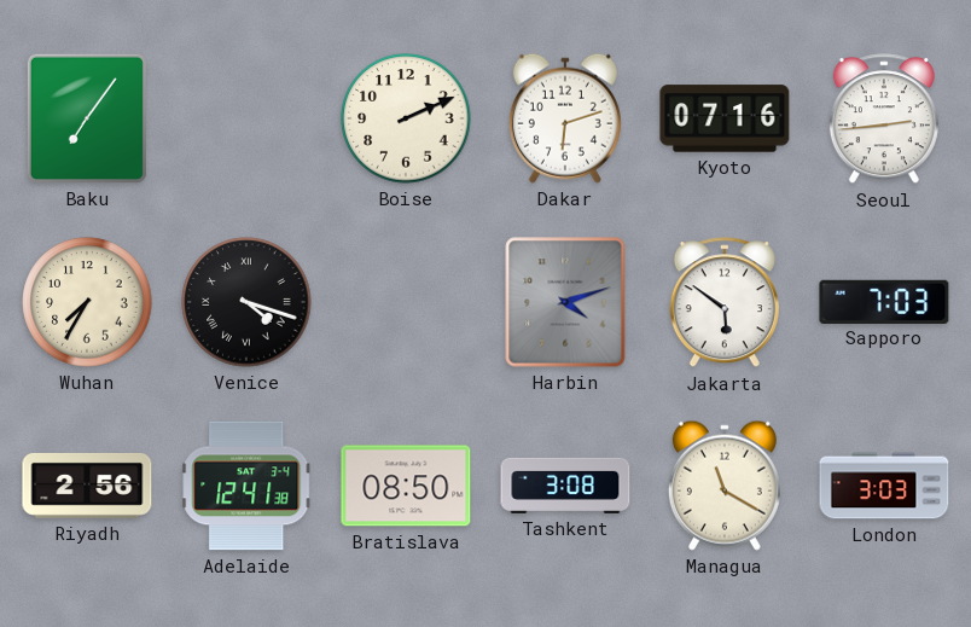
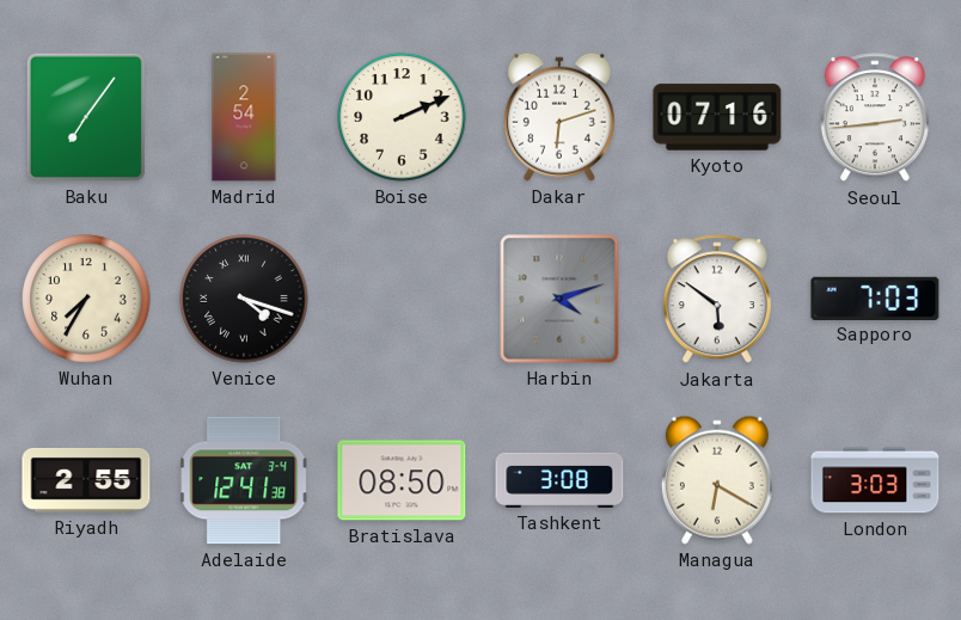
Madrid: none -> 2:54
Riyadh: 2:56 -> 2:55
Managua: 11:20 -> 6:20
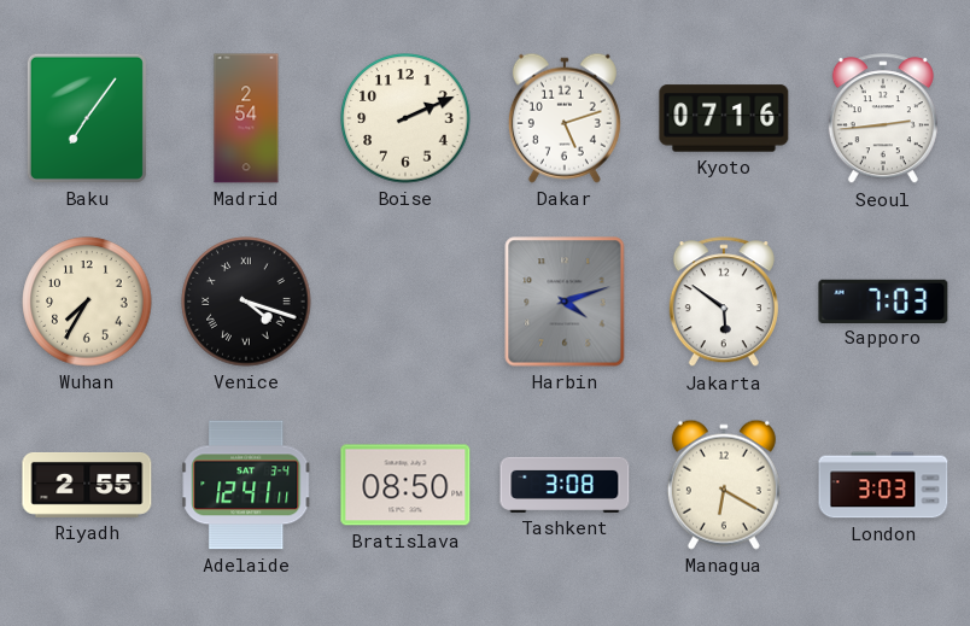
Dakar: 6:12 -> 5:12
Adelaide: 12:41:38 -> 12:41:11
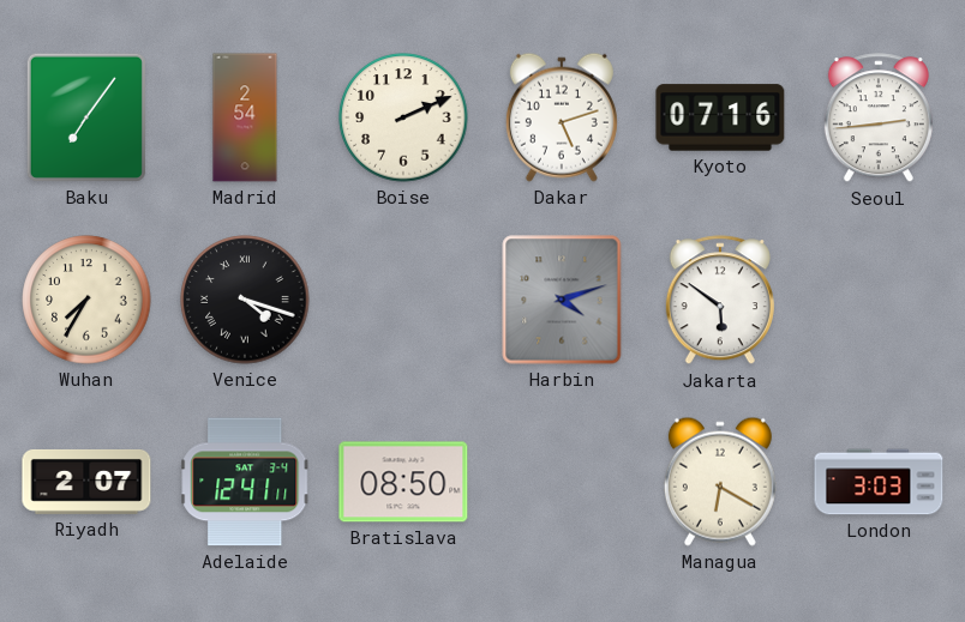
Sapporo: 7:03 -> none
Riyadh: 2:55 -> 2:07
Tashkent: 3:08 -> none
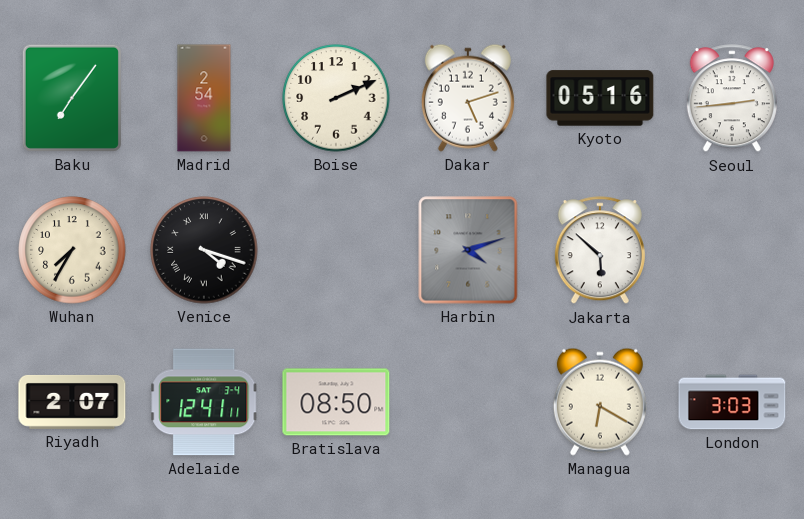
Kyoto: 07:16 -> 05:16
Jakarta: 5:51 -> 5:52
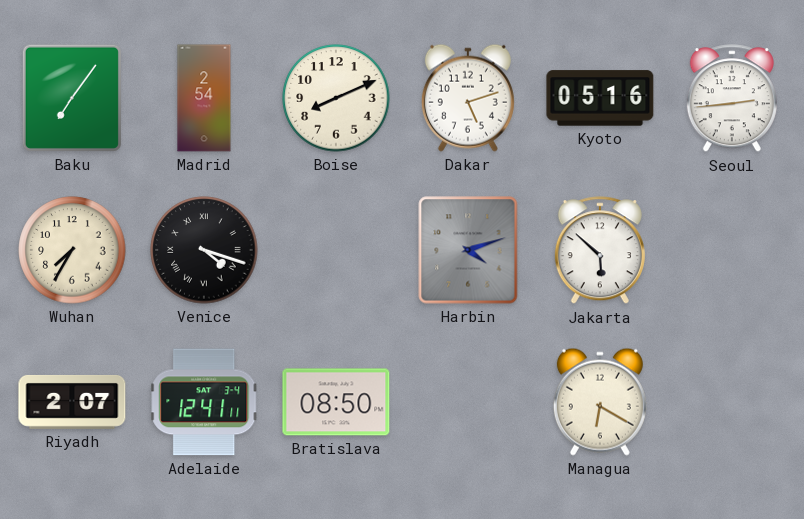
Boise: 2:11 -> 8:11
London: 3:03 -> none
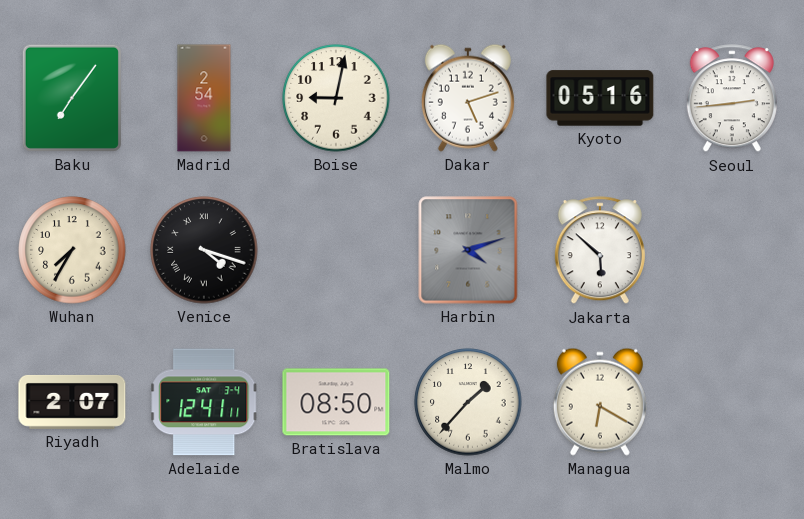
Boise: 8:11 -> 9:02
Malmo: none -> 1:37
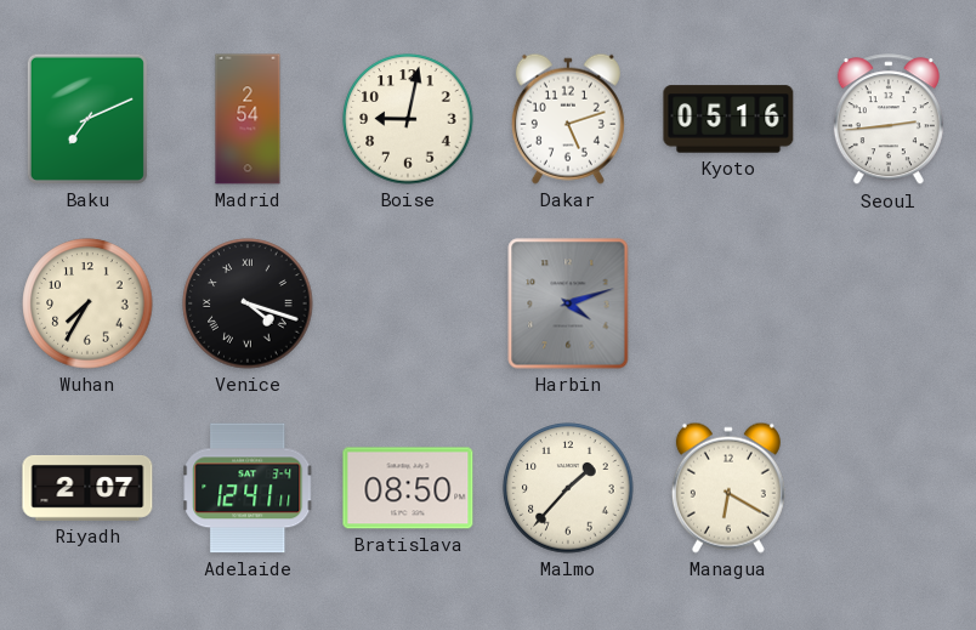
Baku: 7:06 -> 7:11
Jakarta: 5:52 -> none
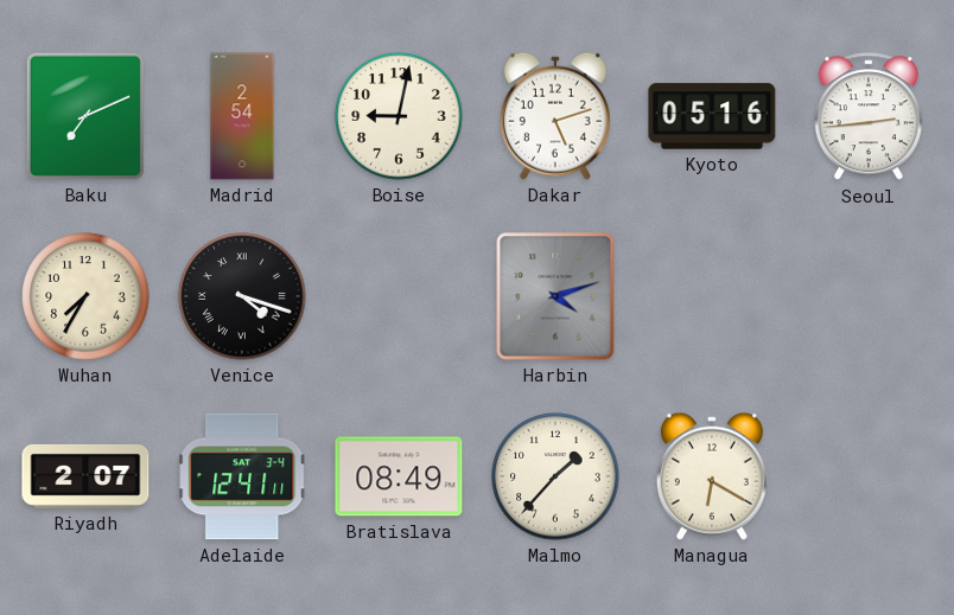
Bratislava: 08:50 -> 08:49
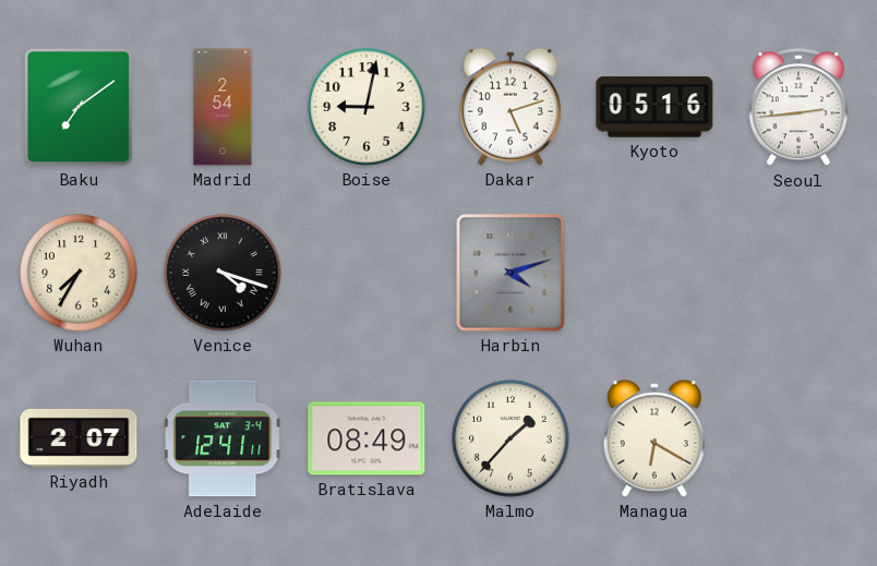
Baku: 7:11 -> 7:09
